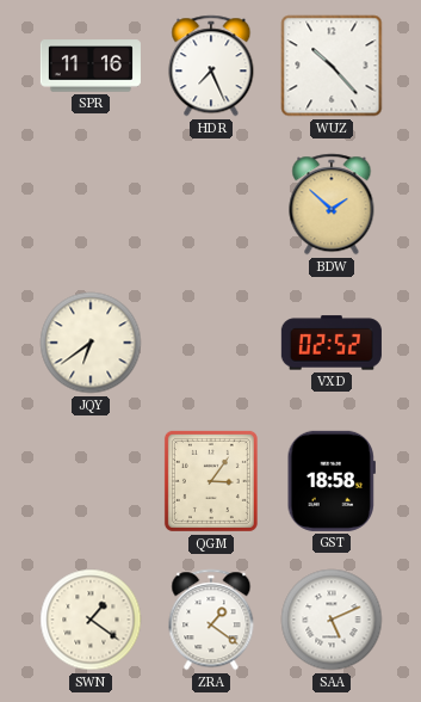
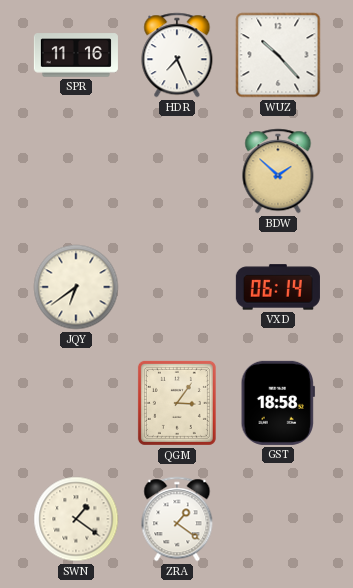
VXD: 02:52 -> 06:14
SAA: 5:11 -> none
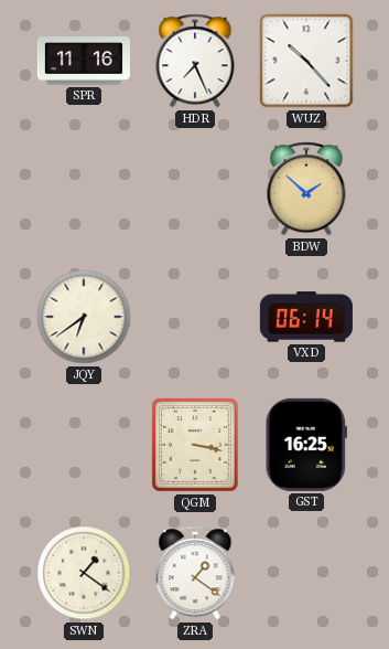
QGM: 3:06 -> 3:17
GST: 18:58 -> 16:25
